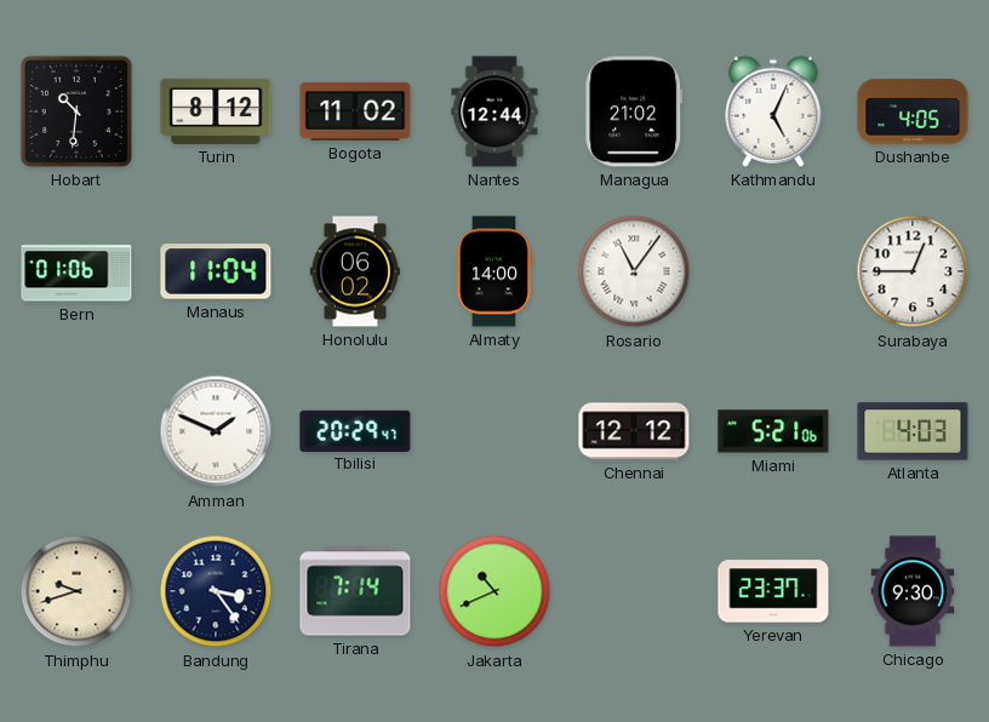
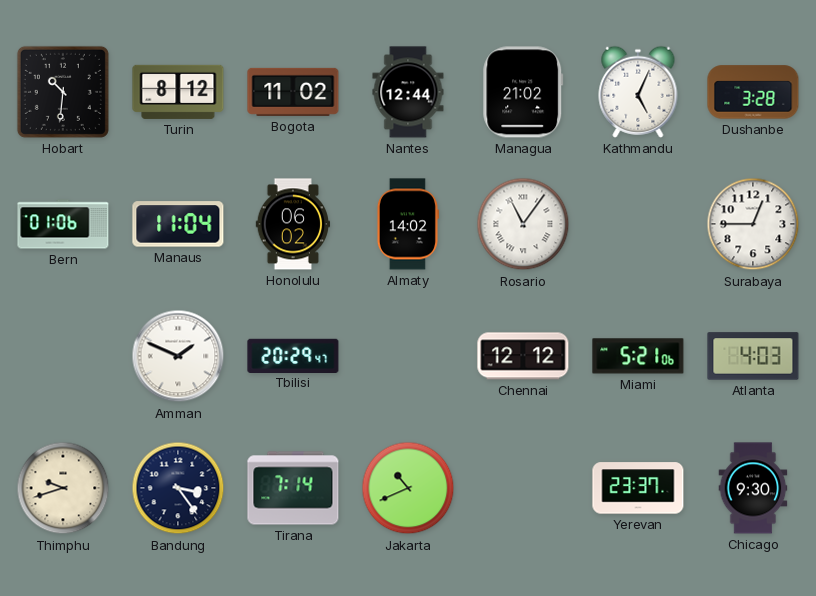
Dushanbe: 4:05 -> 3:28
Almaty: 14:00 -> 14:02
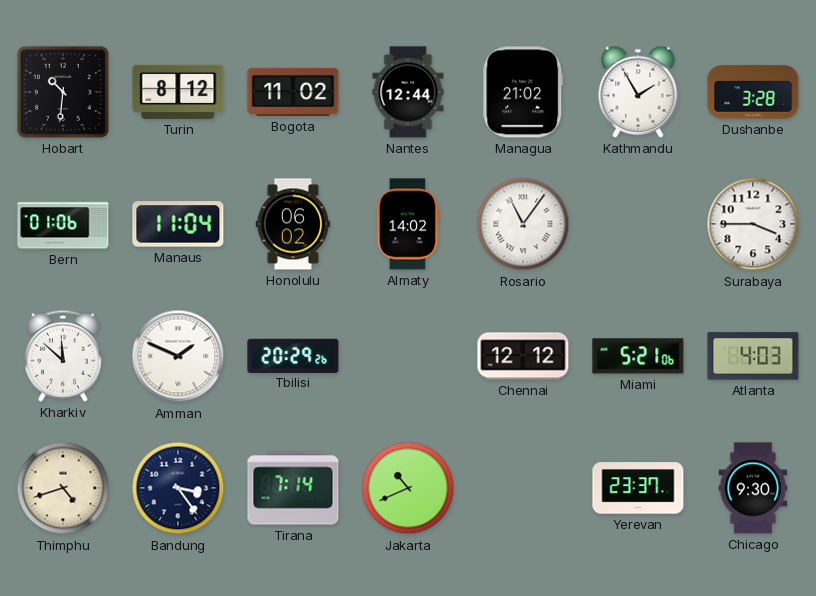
Kathmandu: 5:04 -> 1:55
Surabaya: 12:45 -> 3:45
Kharkiv: none -> 11:52
Tbilisi: 20:29:47 -> 20:29:26
Thimphu: 9:42 -> 4:42
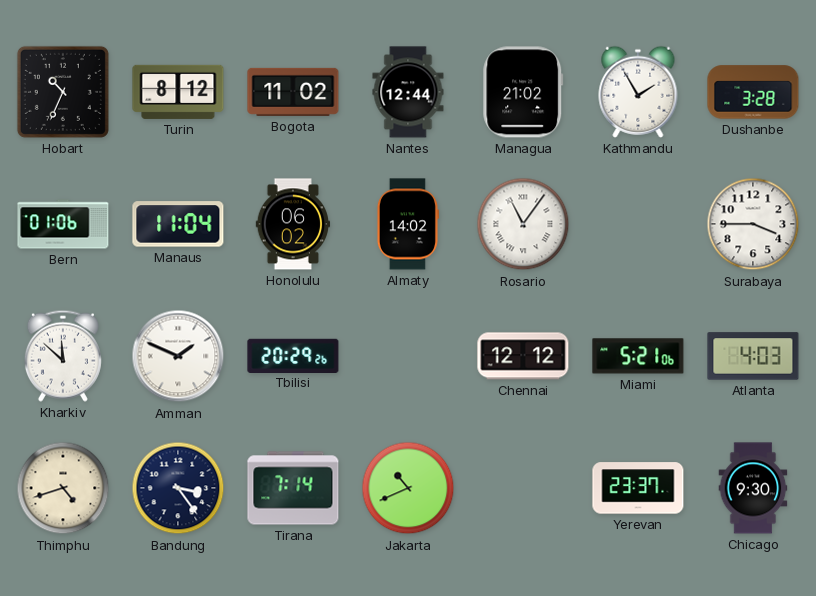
Hobart: 10:31 -> 10:34
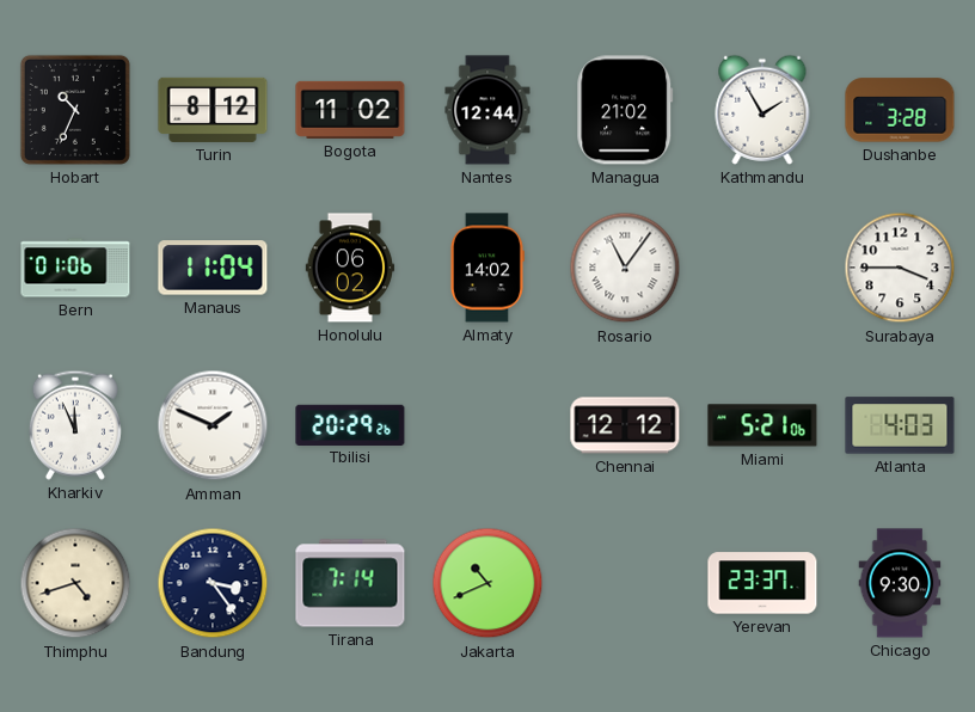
Kharkiv: 11:52 -> 11:56
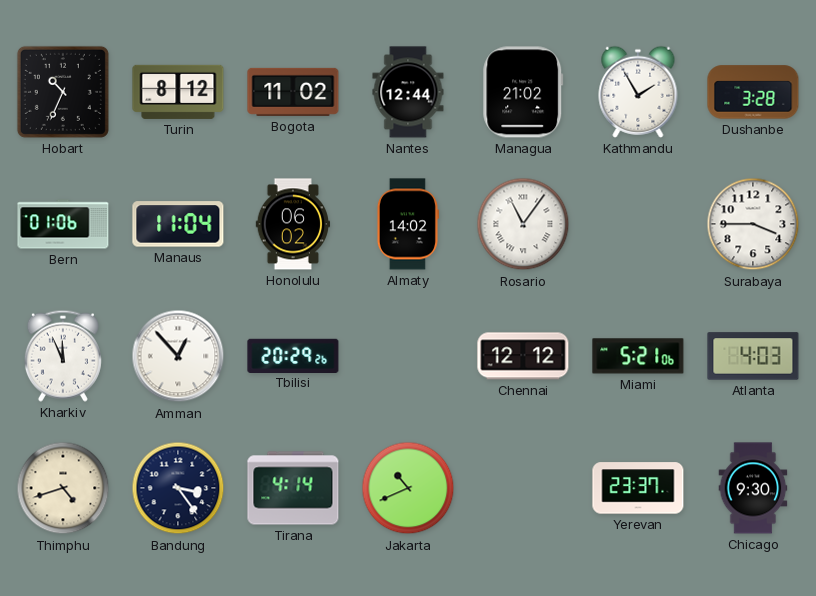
Amman: 1:49 -> 12:53
Tirana: 7:14 -> 4:14
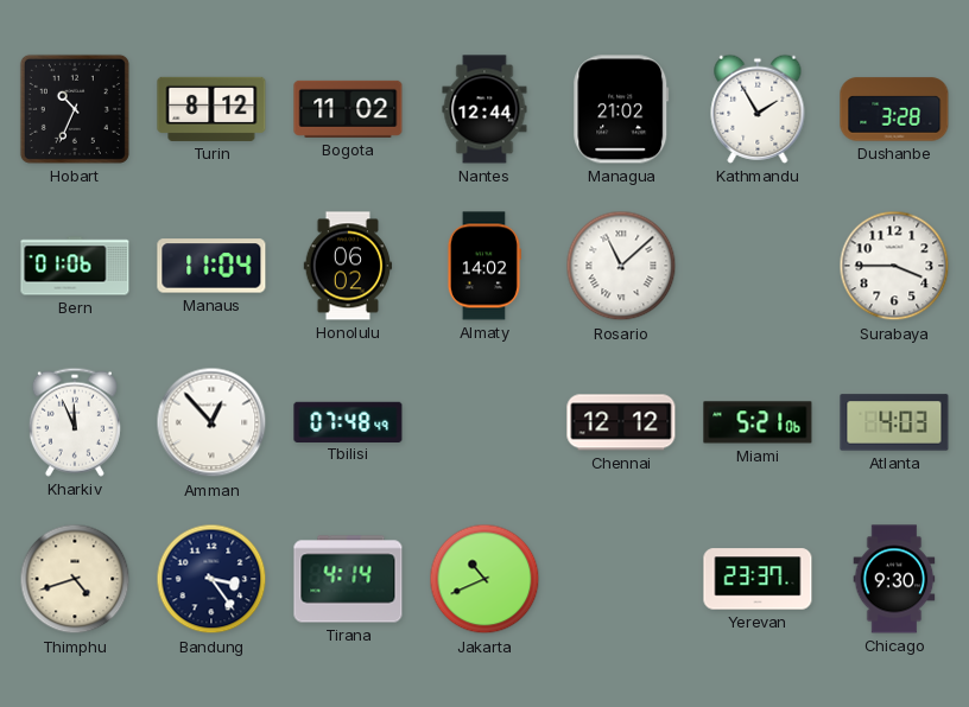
Rosario: 11:06 -> 11:08
Tbilisi: 20:29 -> 07:48
